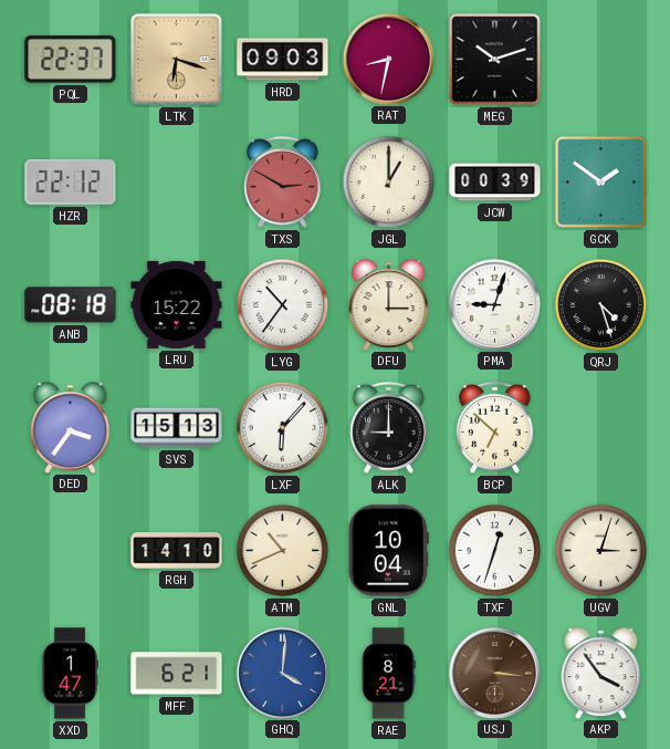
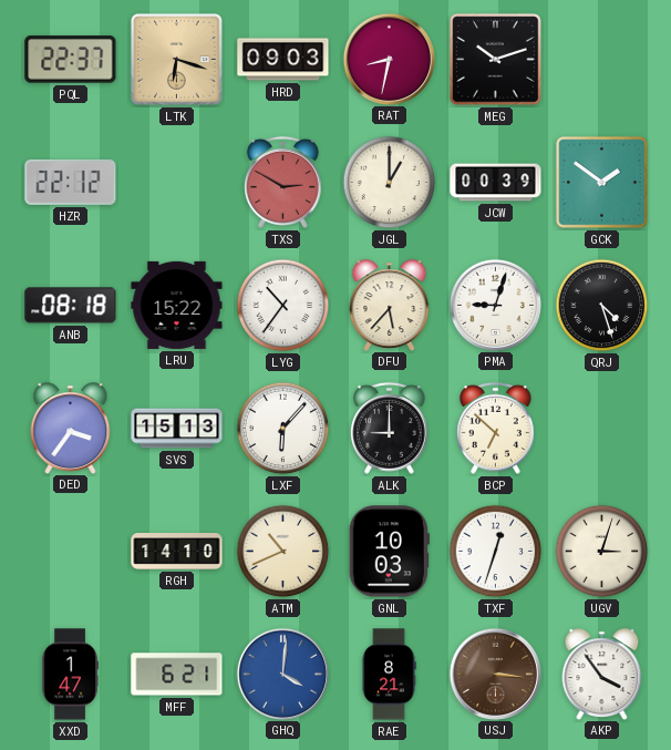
DFU: 3:00 -> 5:37
GNL: 10:04 -> 10:03
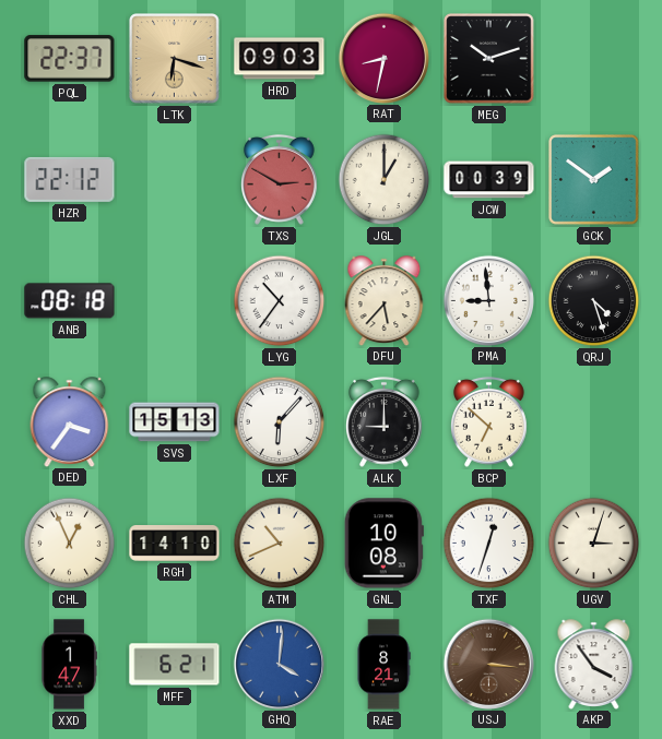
LRU: 15:22 -> none
PMA: 9:03 -> 8:59
CHL: none -> 12:56
GNL: 10:03 -> 10:08
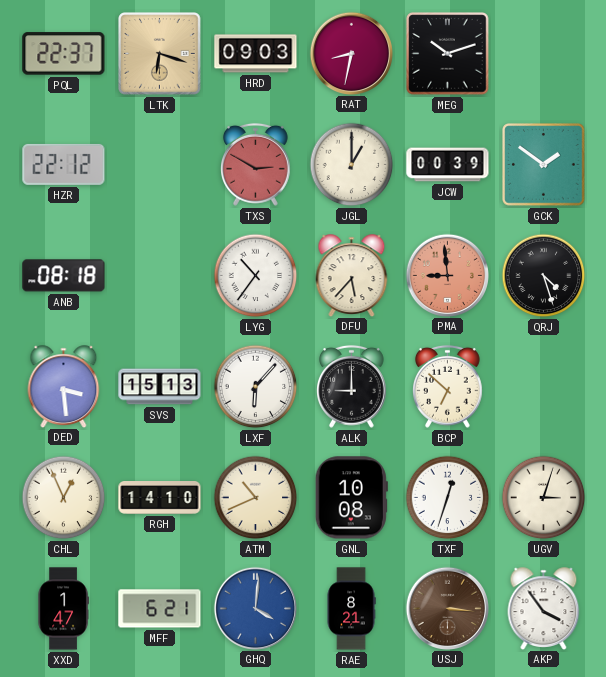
PMA dial: white -> salmon
DED: 3:36 -> 3:29
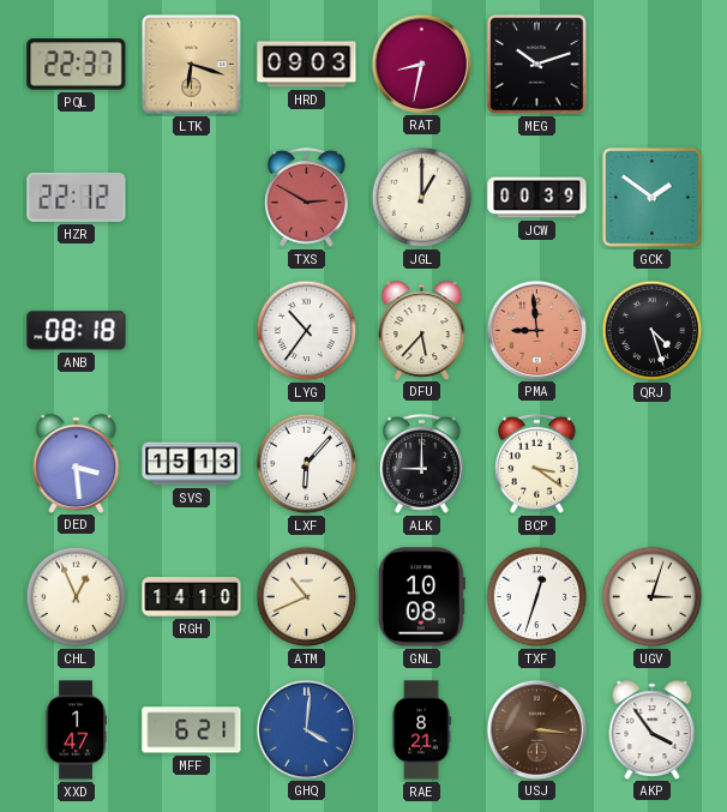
BCP: 6:52 -> 3:21
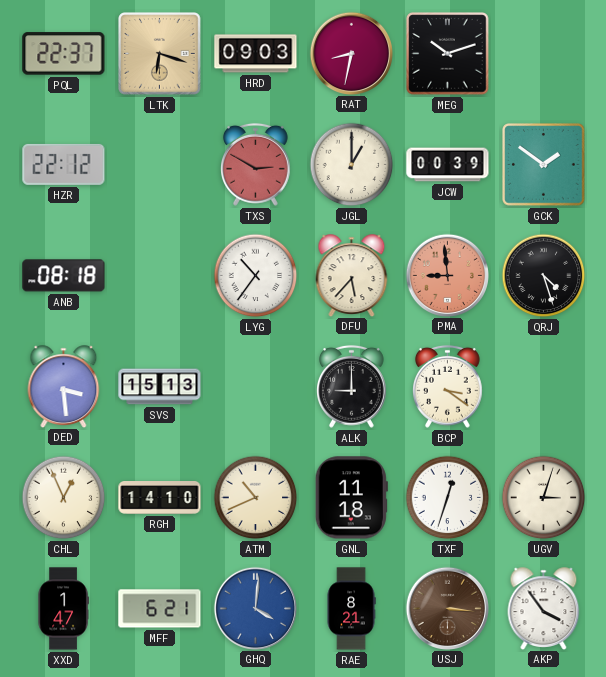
LXF: 6:07 -> none
GNL: 10:08 -> 11:18
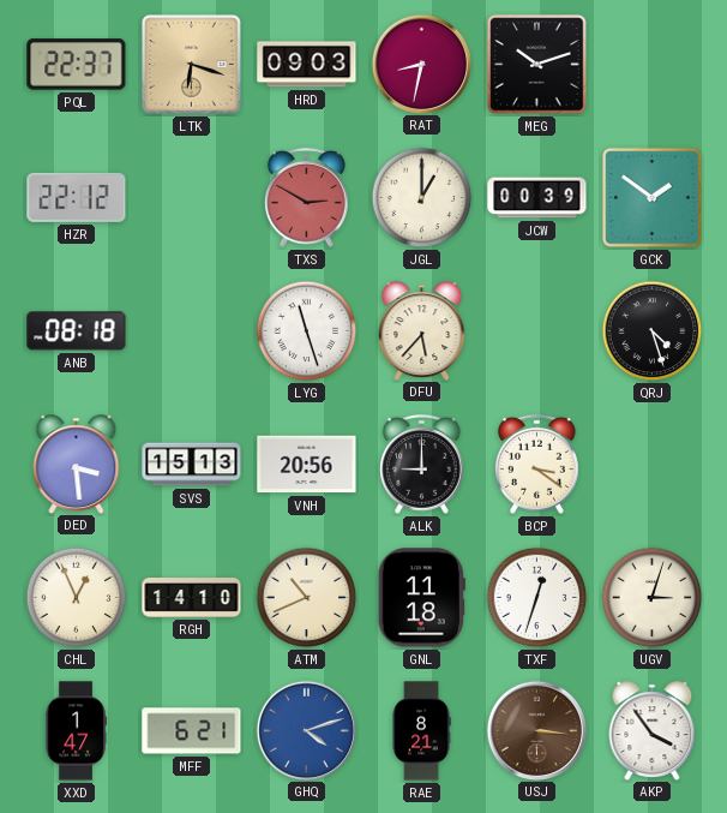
LYG: 10:36 -> 11:27
PMA: 8:59 -> none
VNH: none -> 20:56
GHQ: 4:01 -> 4:12
